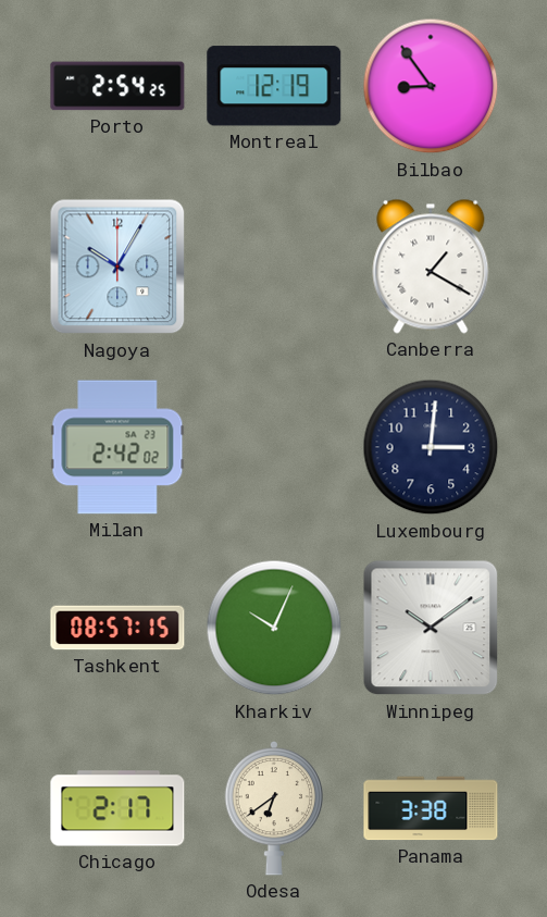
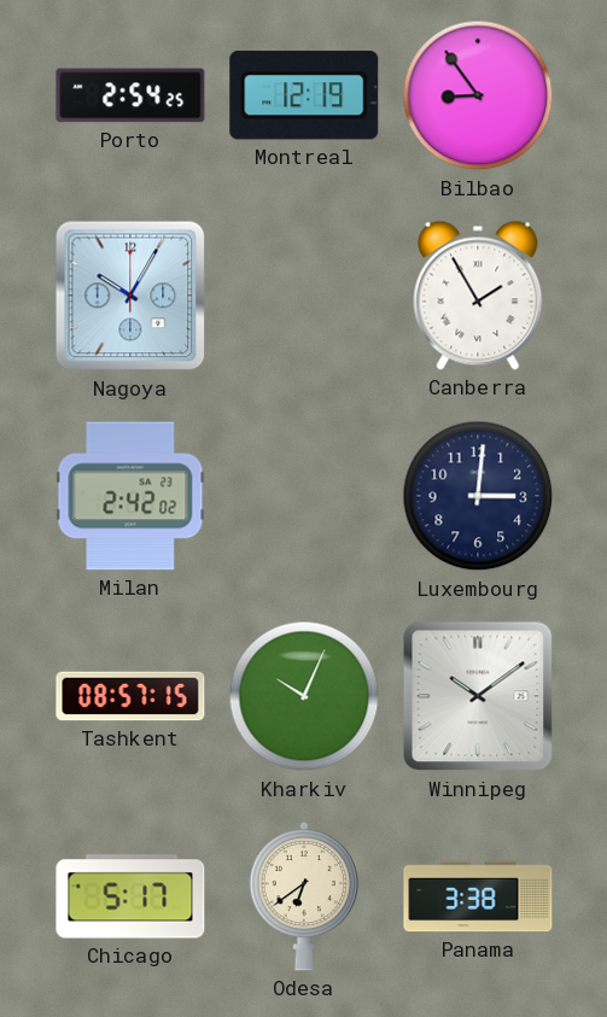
Canberra: 1:20 -> 1:55
Chicago: 2:17 -> 5:17
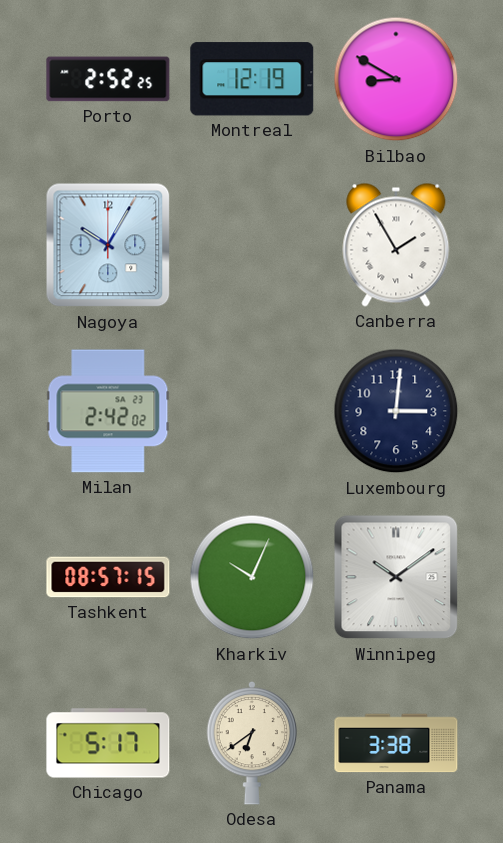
Porto: 2:54 -> 2:52
Bilbao: 8:54 -> 8:50
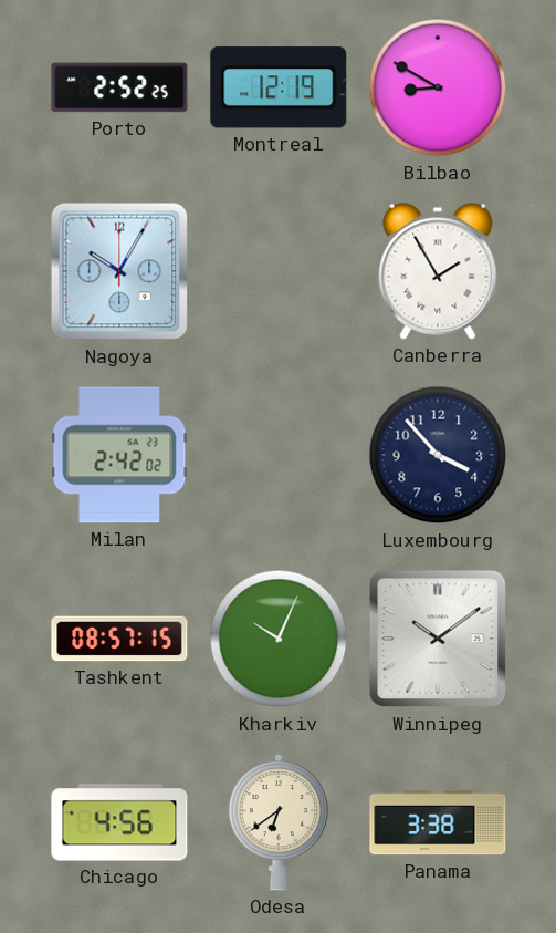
Luxembourg: 3:01 -> 3:53
Chicago: 5:17 -> 4:56
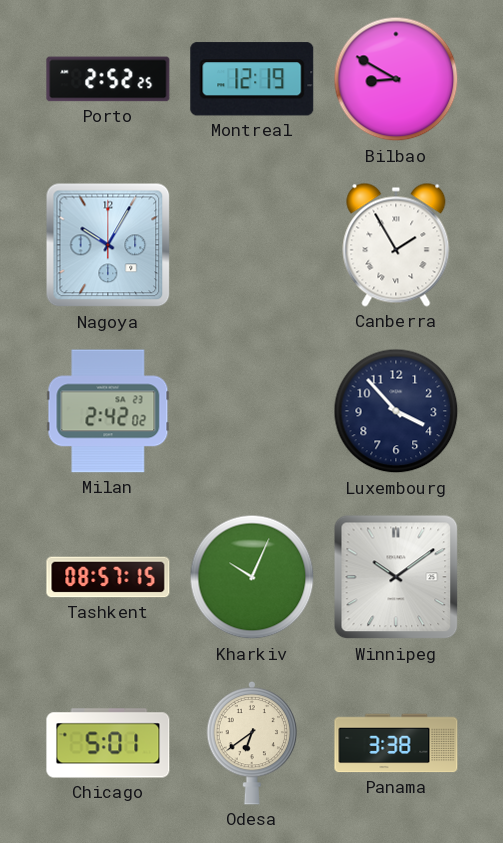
Chicago: 4:56 -> 5:01
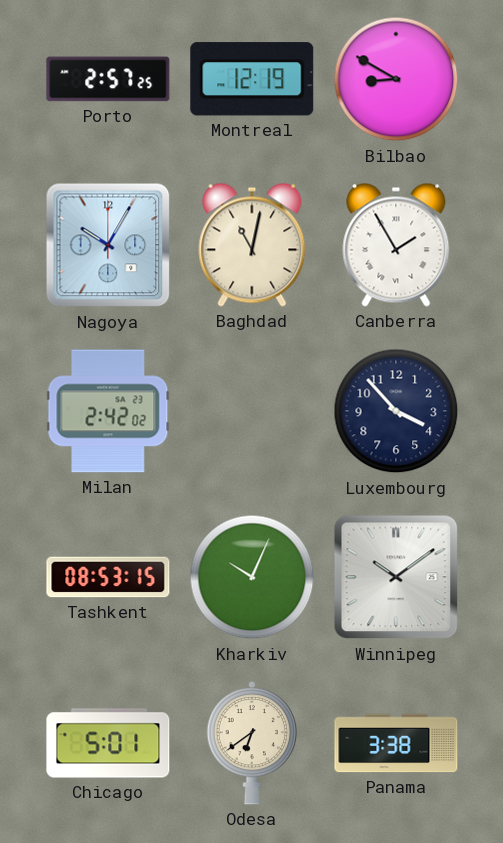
Porto: 2:52 -> 2:57
Baghdad: none -> 11:02
Tashkent: 08:57 -> 08:53
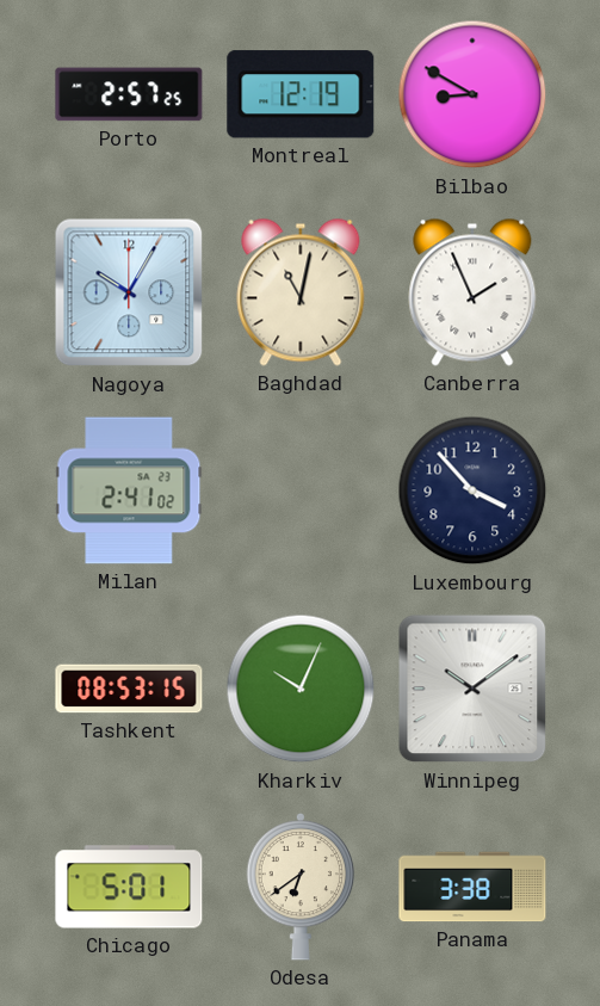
Canberra: 1:55 -> 1:56
Milan: 2:42 -> 2:41
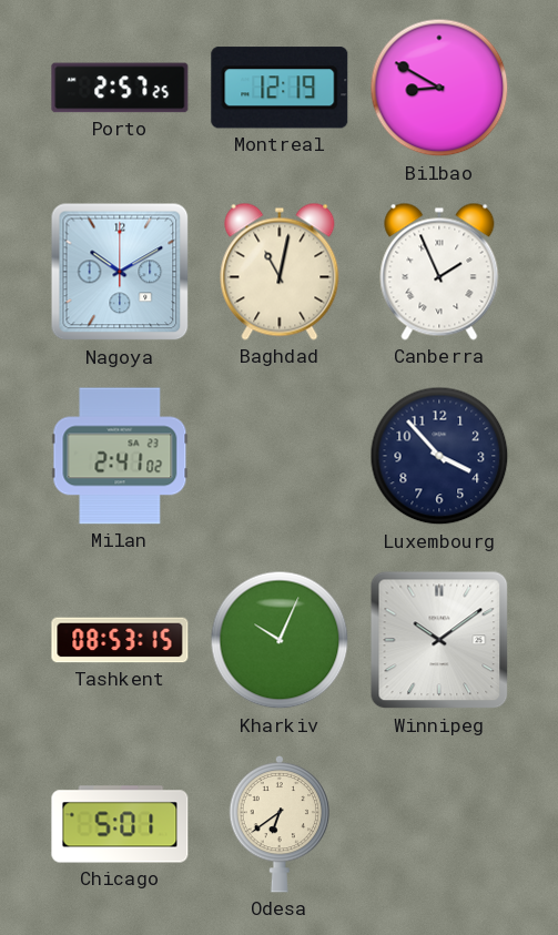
Nagoya: 10:05 -> 10:10
Panama: 3:38 -> none
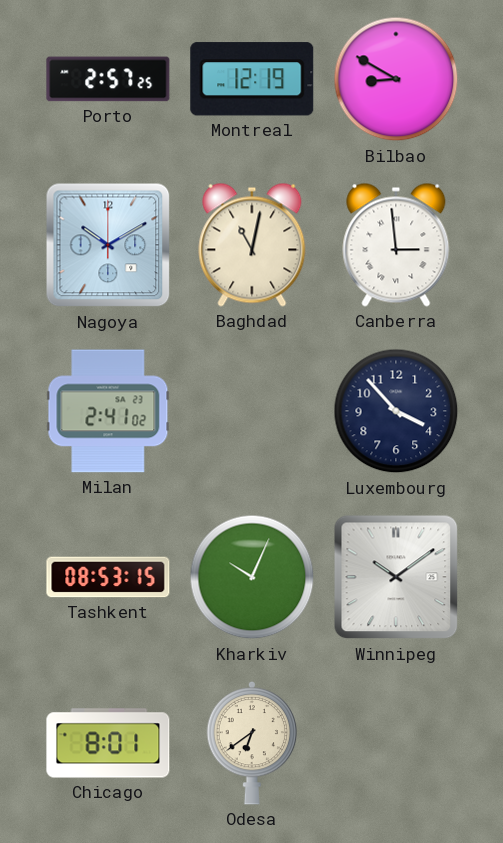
Canberra: 1:56 -> 2:59
Chicago: 5:01 -> 8:01
